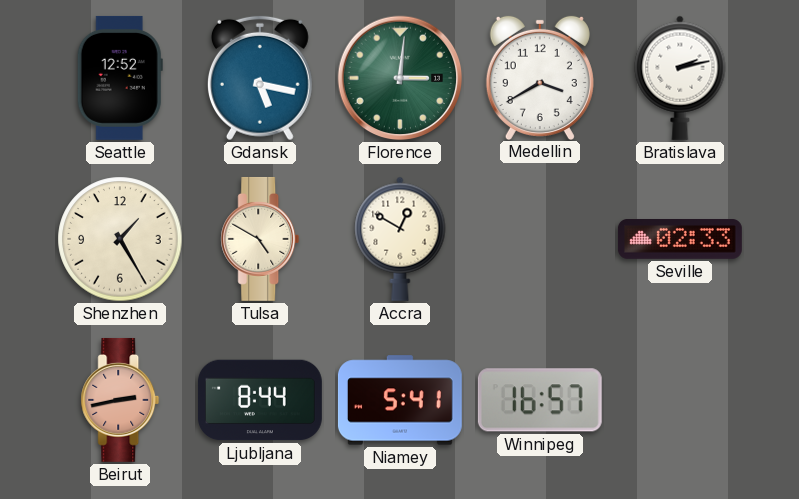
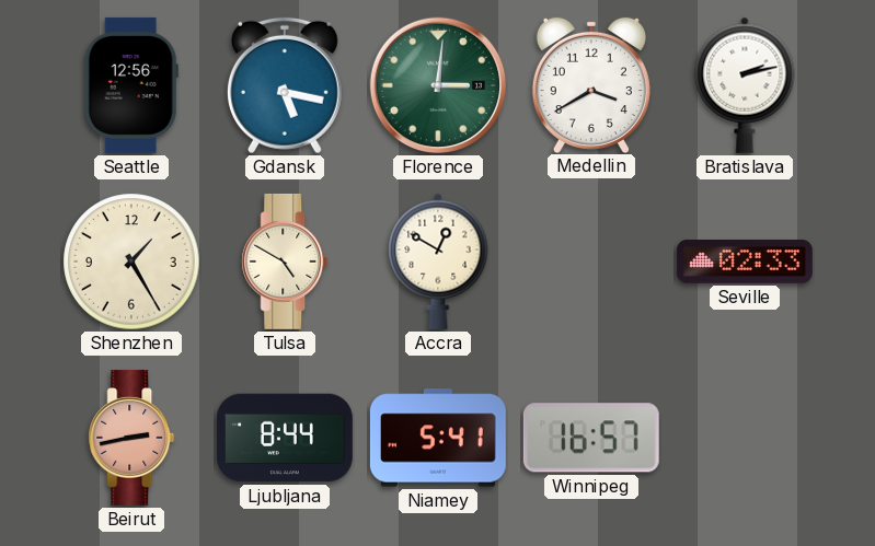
Seattle: 12:52 -> 12:56
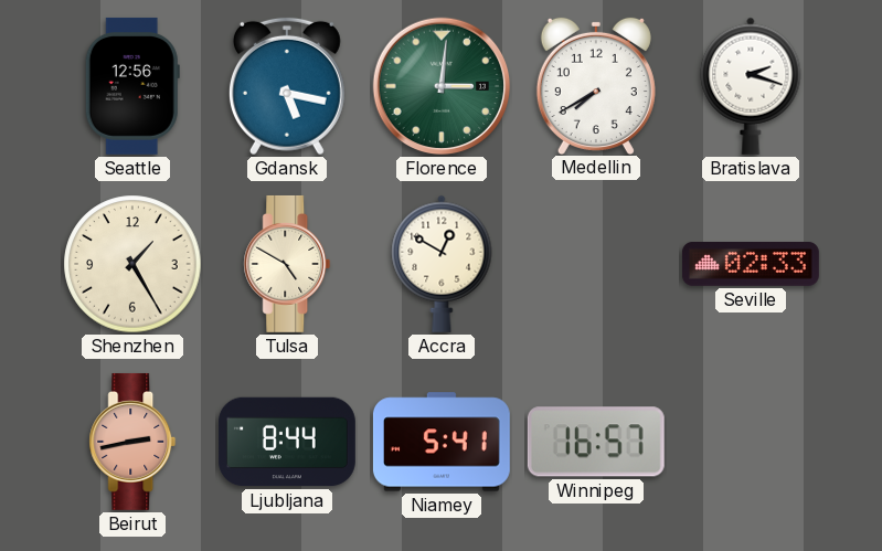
Medellin: 3:40 -> 7:40
Bratislava: 2:13 -> 2:18
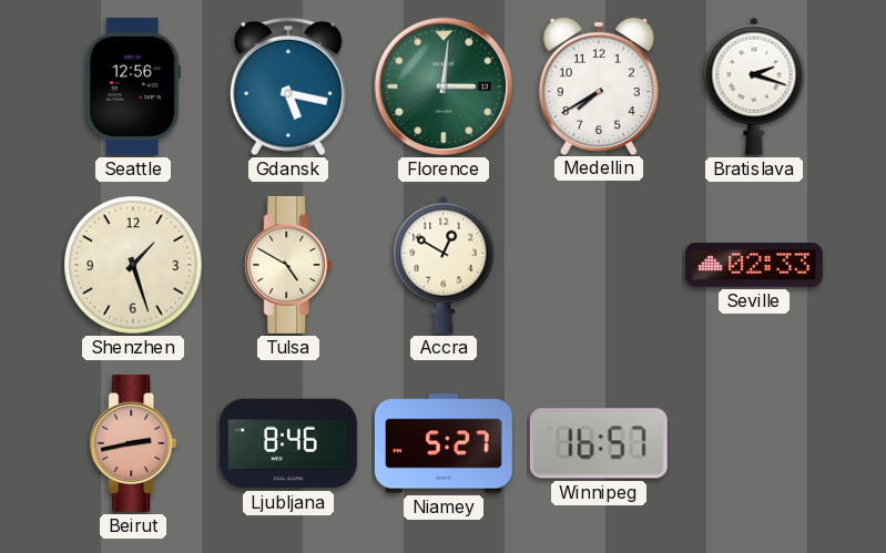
Shenzhen: 1:25 -> 1:27
Ljubljana: 8:44 -> 8:46
Niamey: 5:41 -> 5:27
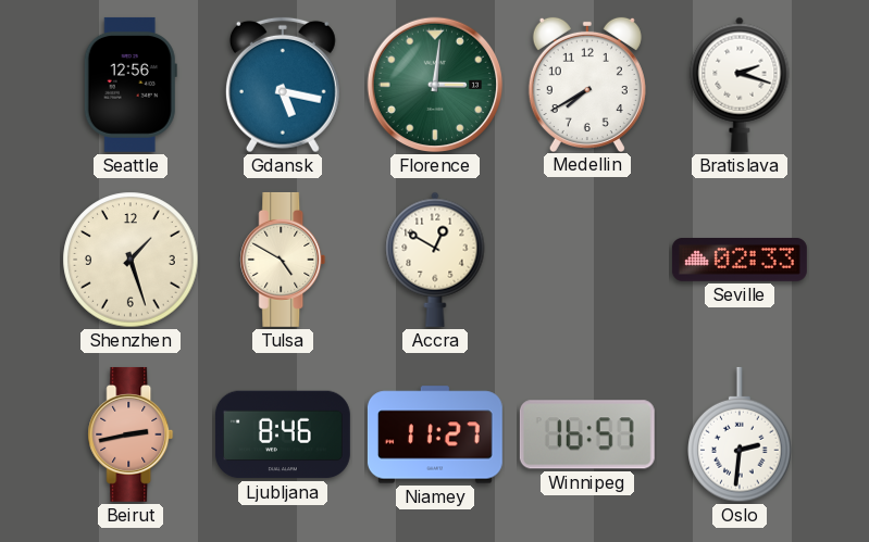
Niamey: 5:27 -> 11:27
Oslo: none -> 2:31
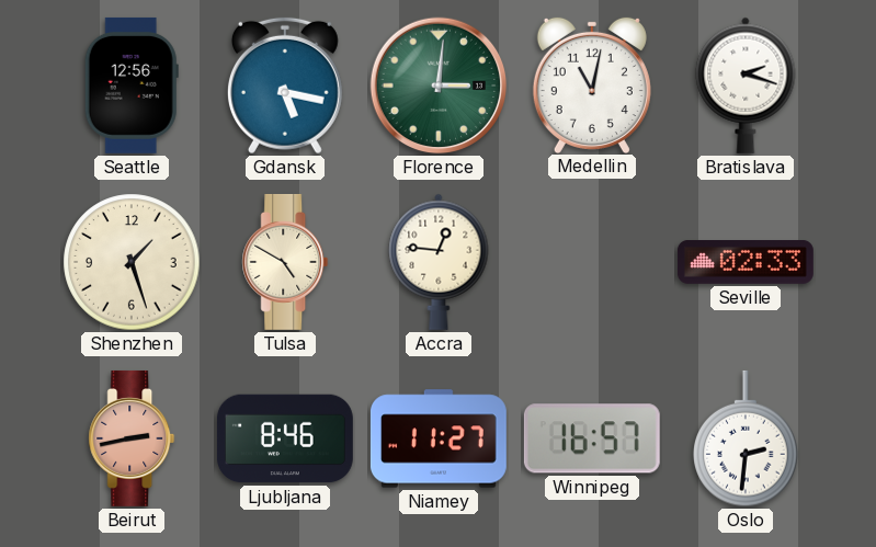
Medellin: 7:40 -> 11:02
Accra: 12:50 -> 12:46
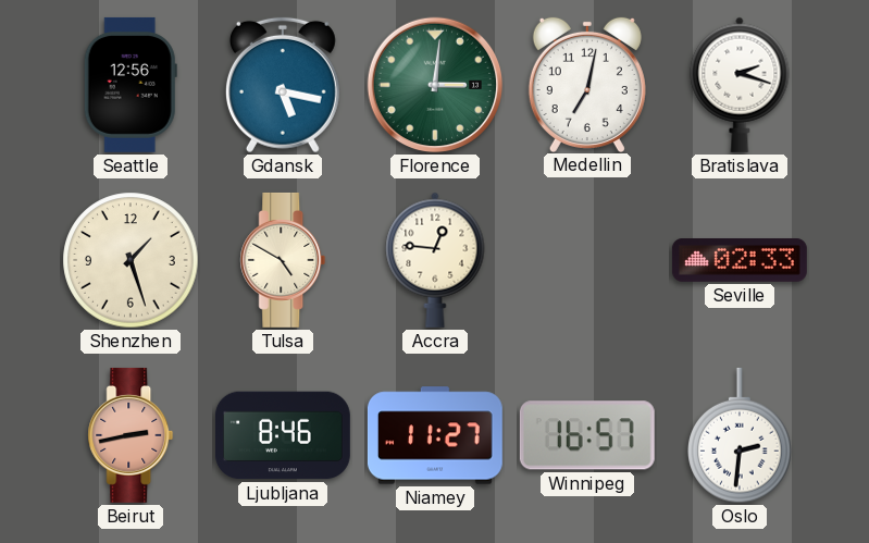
Medellin: 11:02 -> 7:02
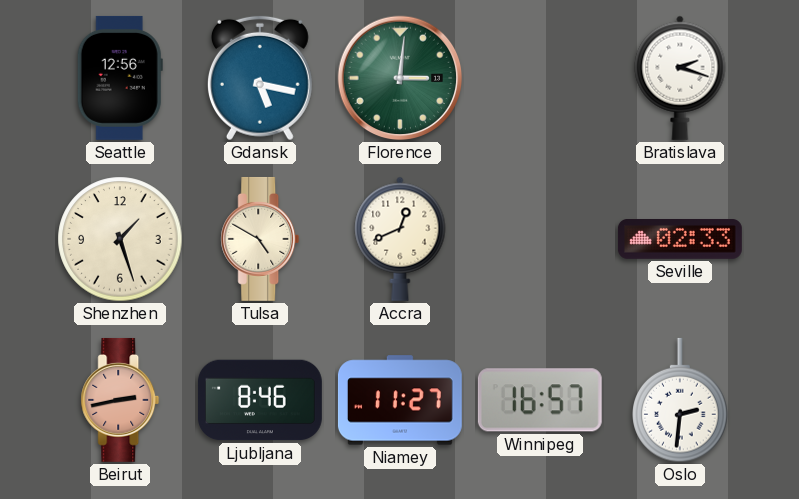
Medellin: 7:02 -> none
Accra: 12:46 -> 12:41
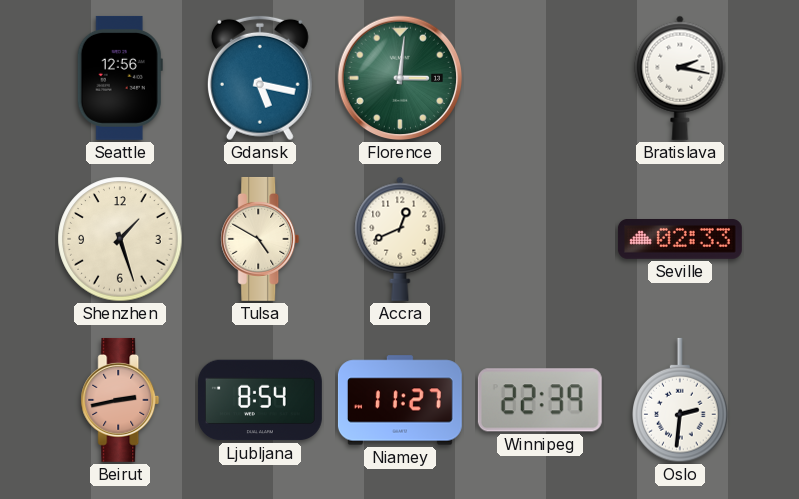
Bratislava: 2:18 -> 2:17
Ljubljana: 8:46 -> 8:54
Winnipeg: 16:57 -> 22:39
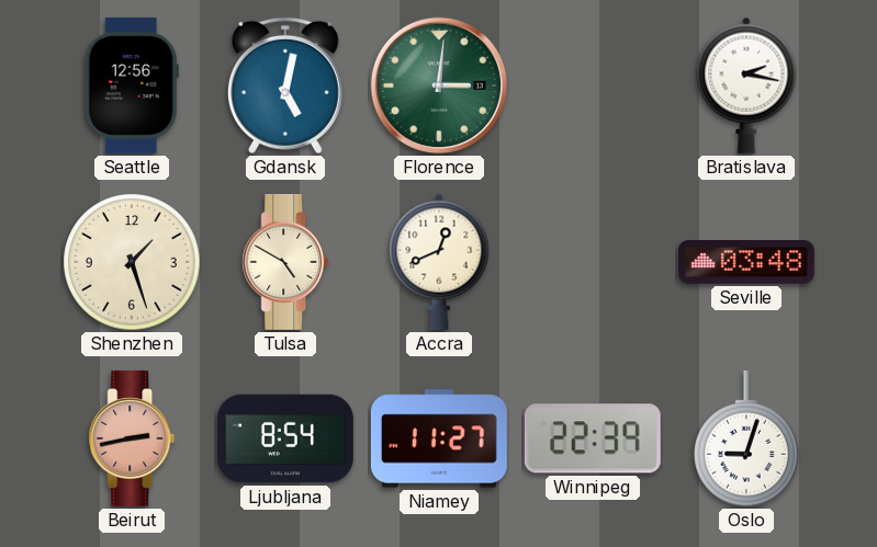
Gdansk: 5:17 -> 5:02
Seville: 02:33 -> 03:48
Oslo: 2:31 -> 9:03
